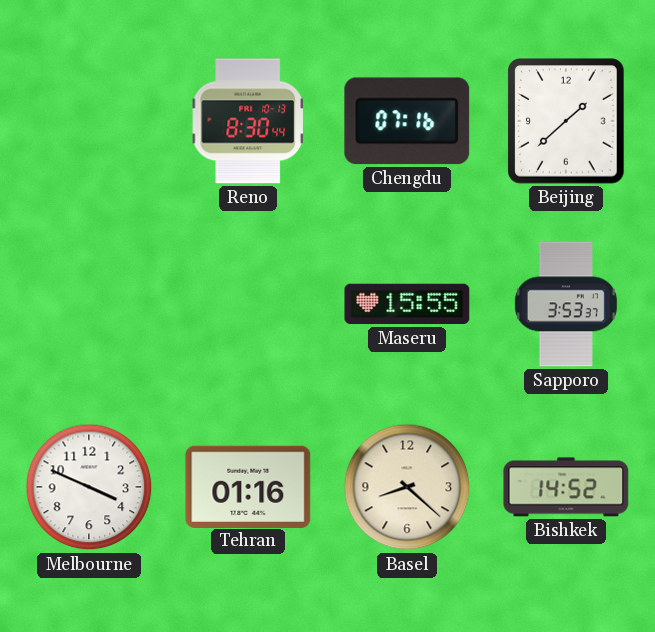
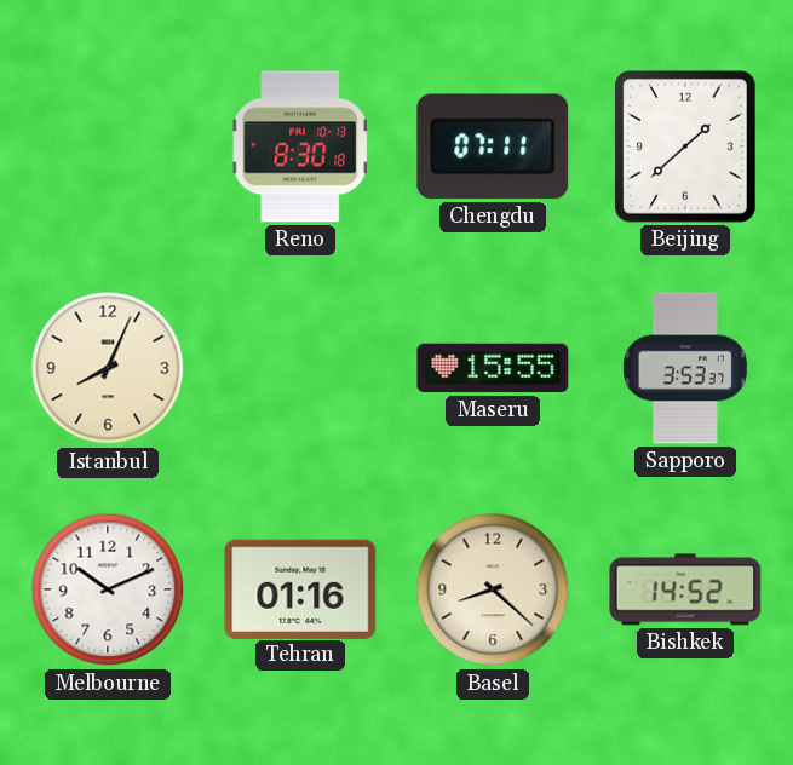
Reno: 8:30:44 -> 8:30:18
Chengdu: 07:16 -> 07:11
Istanbul: none -> 8:04
Melbourne: 3:49 -> 10:11
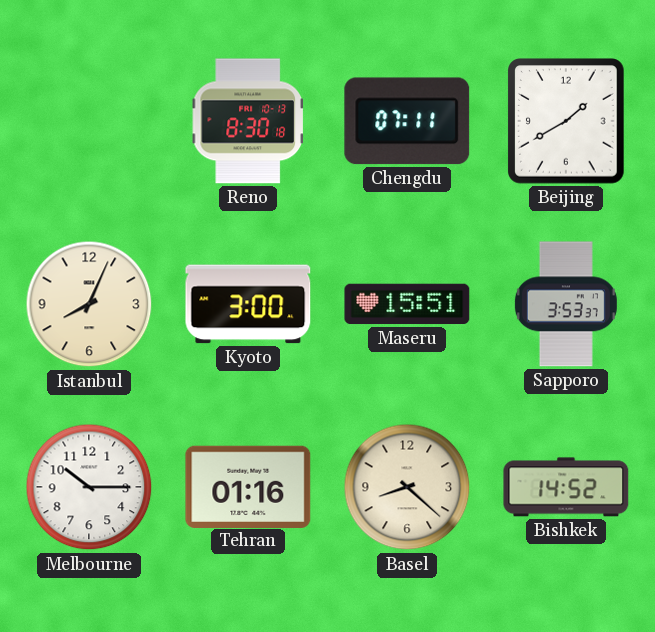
Beijing: 1:38 -> 1:40
Kyoto: none -> 3:00
Maseru: 15:55 -> 15:51
Melbourne: 10:11 -> 10:15
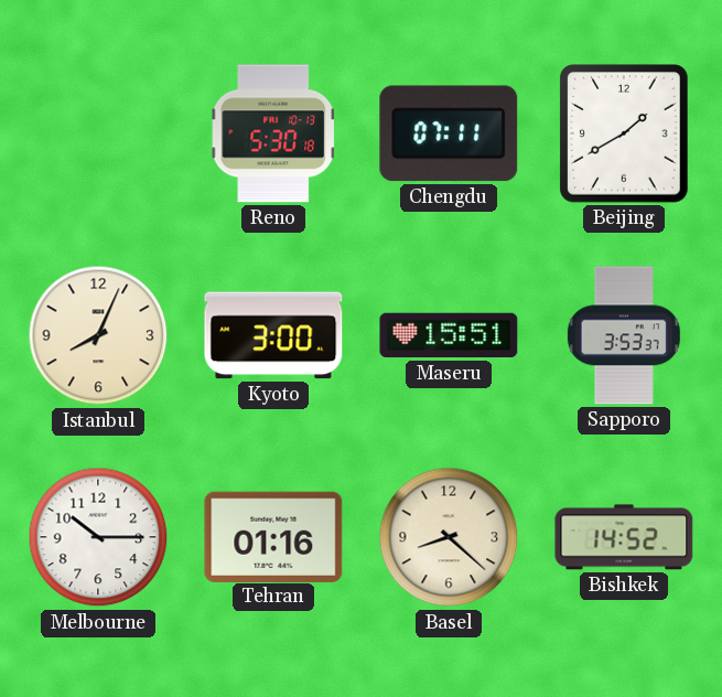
Reno: 8:30 -> 5:30
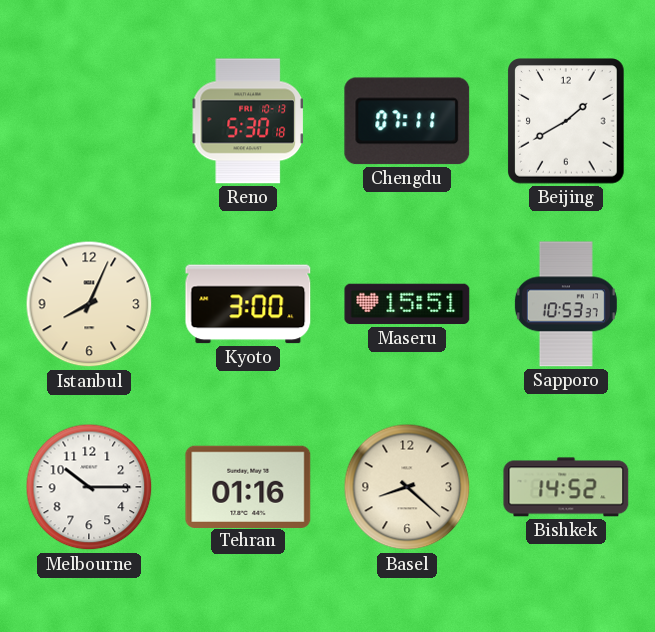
Sapporo: 3:53 -> 10:53
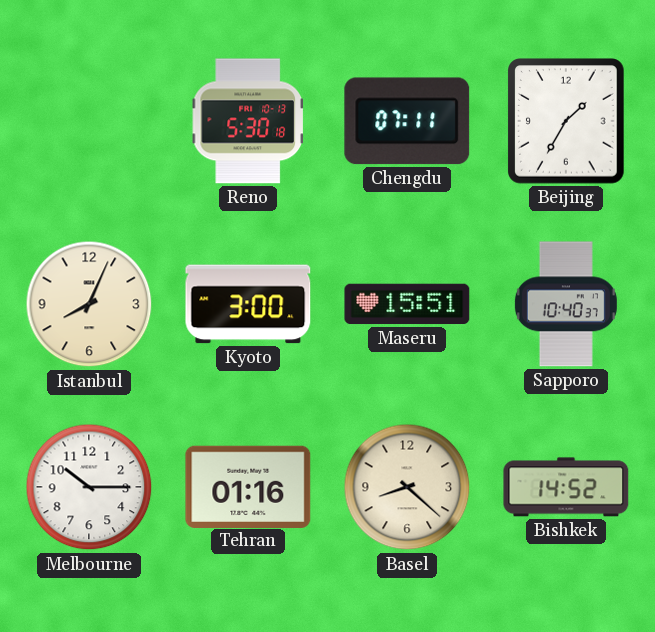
Beijing: 1:40 -> 1:35
Sapporo: 10:53 -> 10:40
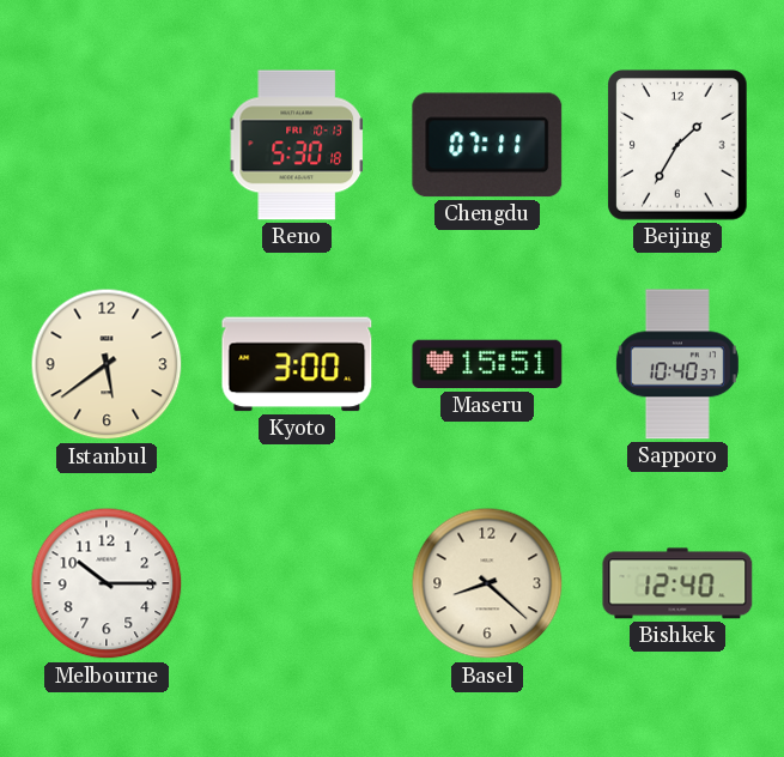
Istanbul: 8:04 -> 5:39
Tehran: 01:16 -> none
Bishkek: 14:52 -> 12:40
